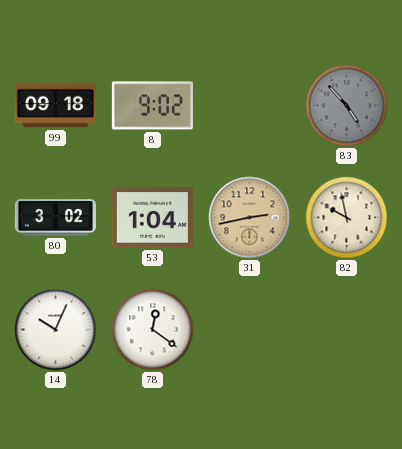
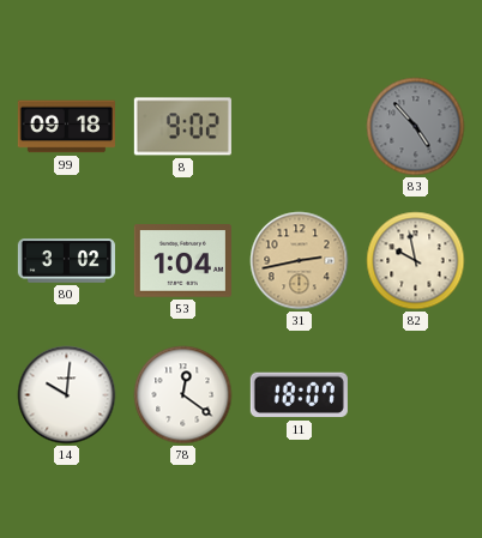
14: 10:04 -> 10:01
11: none -> 18:07
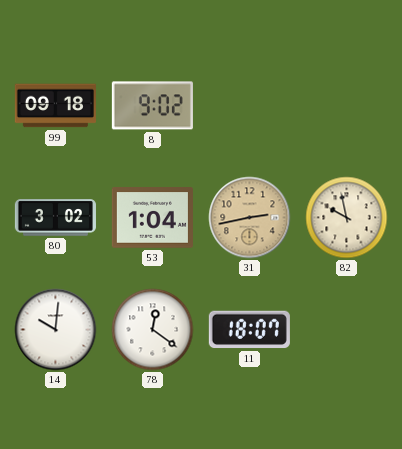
83: 4:53 -> none
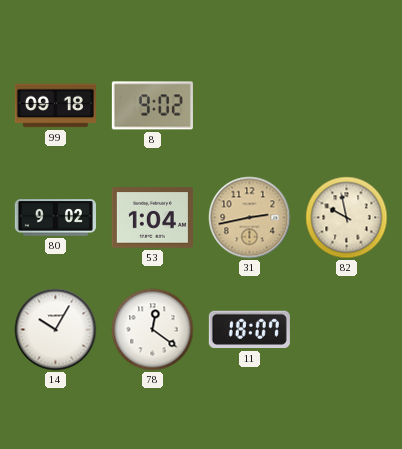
80: 3:02 -> 9:02
14: 10:01 -> 10:05
